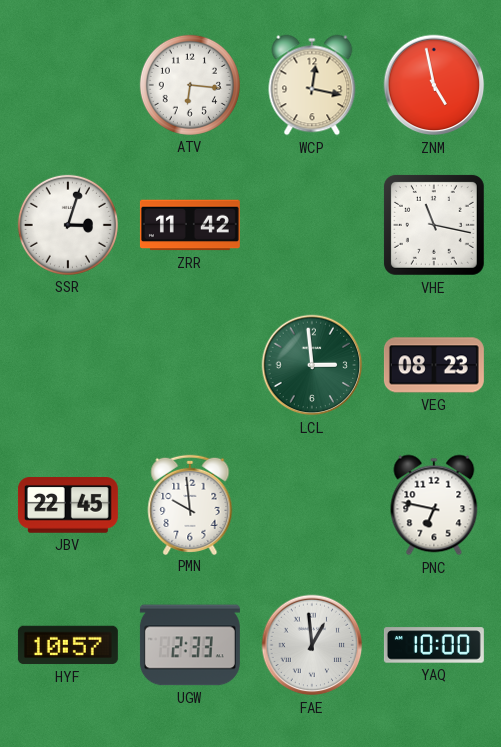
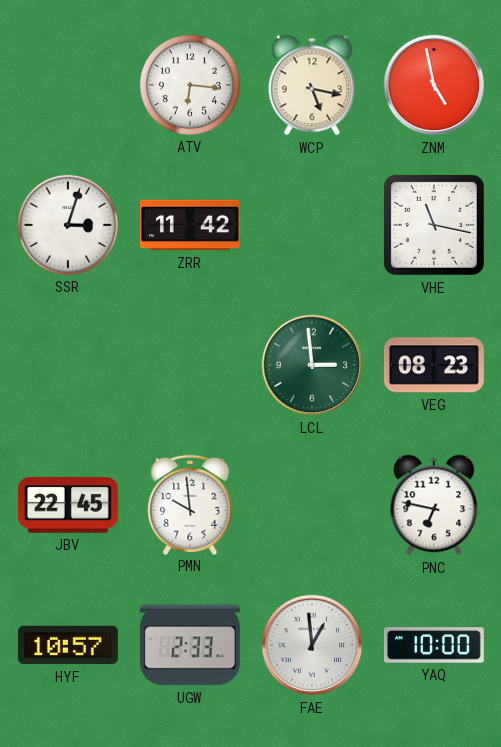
WCP: 12:17 -> 5:17
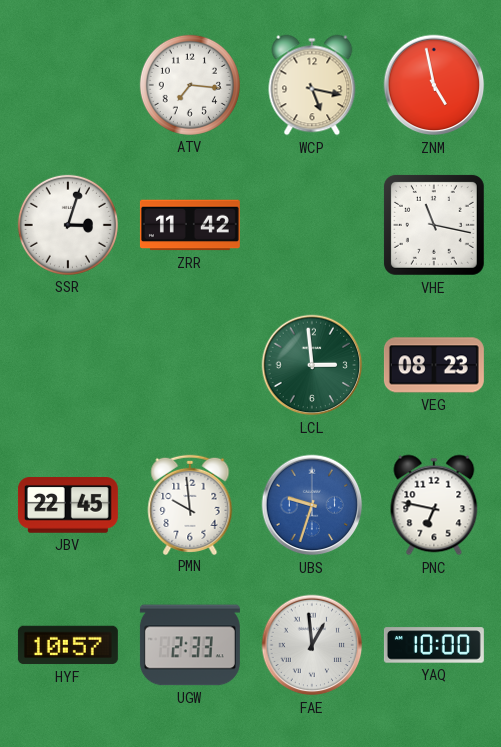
ATV: 6:16 -> 7:16
UBS: none -> 9:33
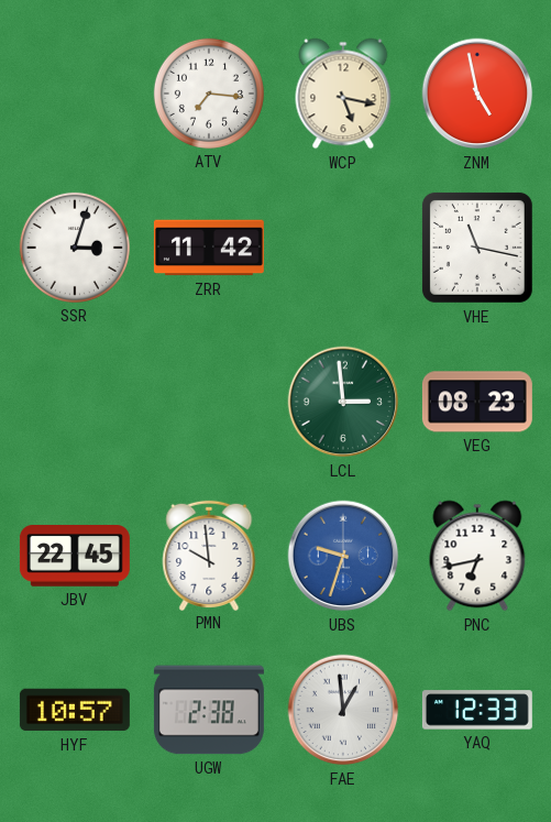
PNC: 6:47 -> 6:43
UGW: 2:33 -> 2:38
YAQ: 10:00 -> 12:33
